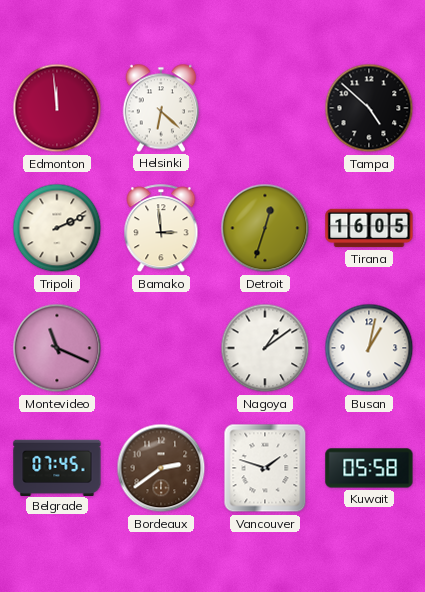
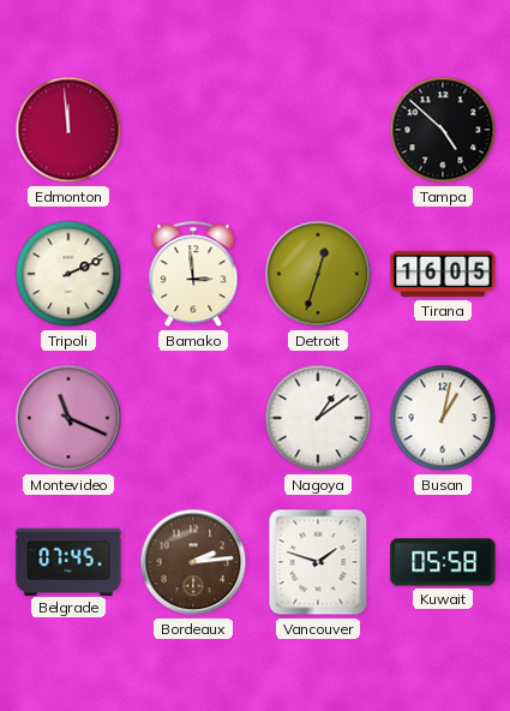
Helsinki: 6:22 -> none
Bordeaux: 2:39 -> 2:14
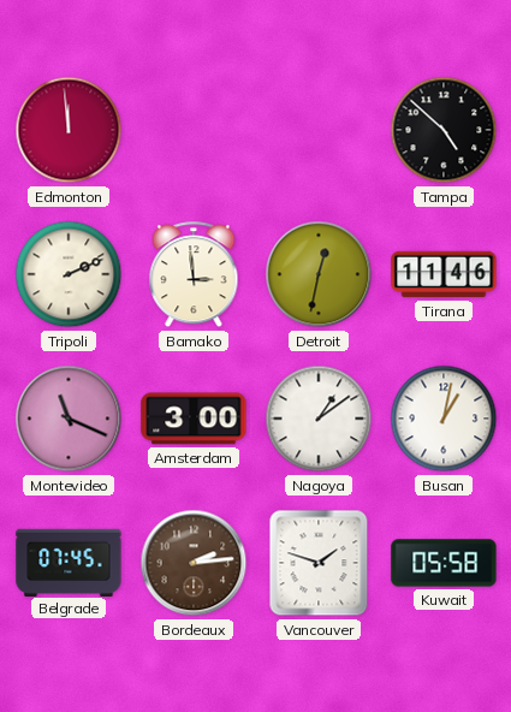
Detroit: 12:33 -> 12:32
Tirana: 16:05 -> 11:46
Amsterdam: none -> 3:00
